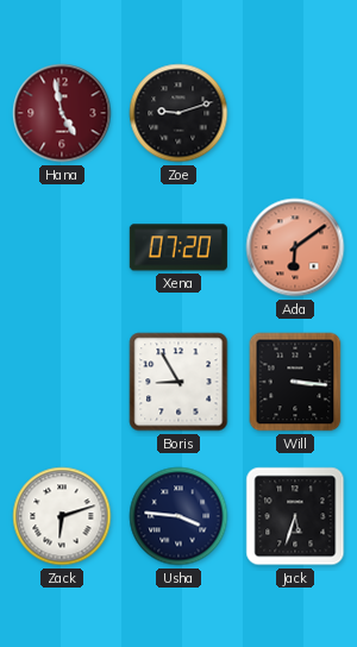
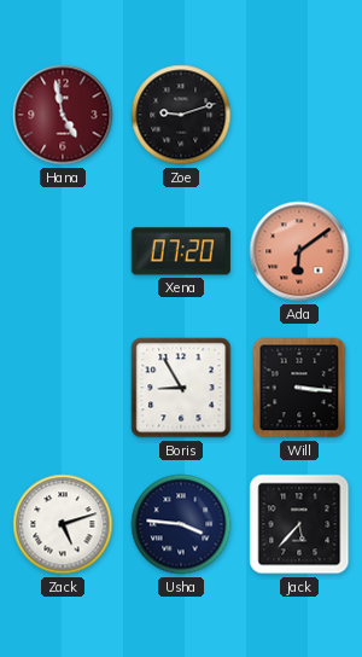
Zack: 6:12 -> 5:12
Jack: 5:33 -> 5:37
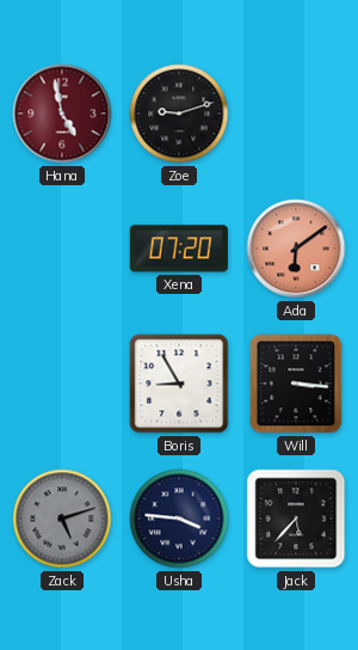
Zack dial: white -> grey
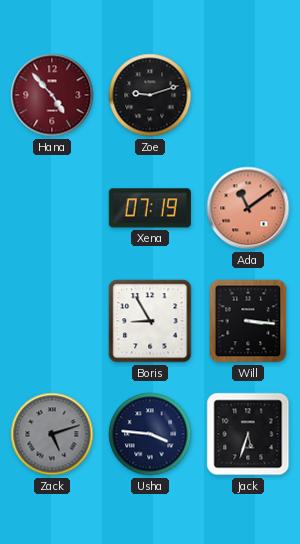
Hana: 4:58 -> 4:53
Xena: 07:20 -> 07:19
Ada: 6:09 -> 11:09
Jack: 5:37 -> 5:33
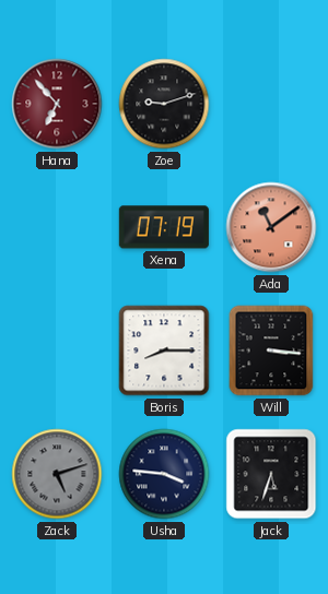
Hana: 4:53 -> 6:53
Boris: 8:55 -> 8:15
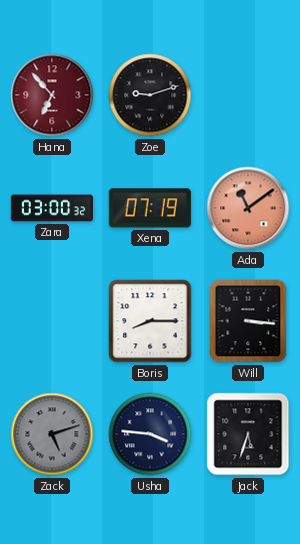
Zara: none -> 03:00
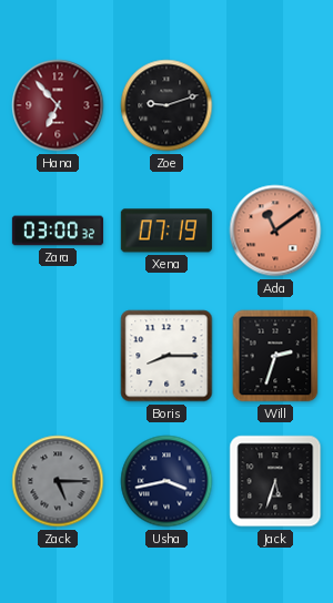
Will: 3:16 -> 2:33
Zack: 5:12 -> 5:15
Usha: 3:46 -> 3:43
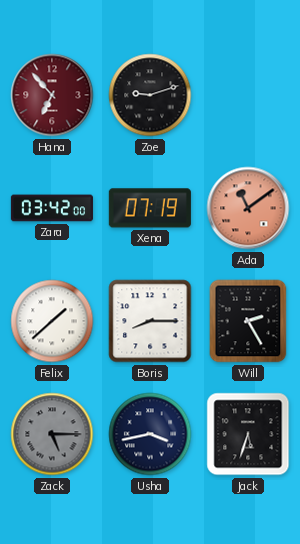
Zara: 03:00 -> 03:42
Felix: none -> 1:38
Will: 2:33 -> 2:25
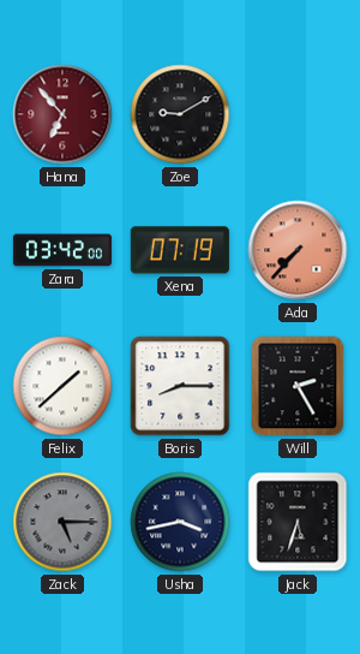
Zoe: 9:12 -> 9:10
Ada: 11:09 -> 7:37
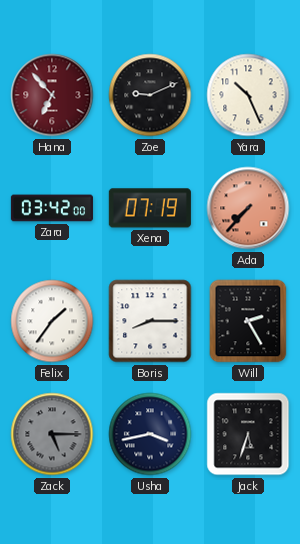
Zoe: 9:10 -> 9:11
Yara: none -> 10:26
Felix: 1:38 -> 1:36
